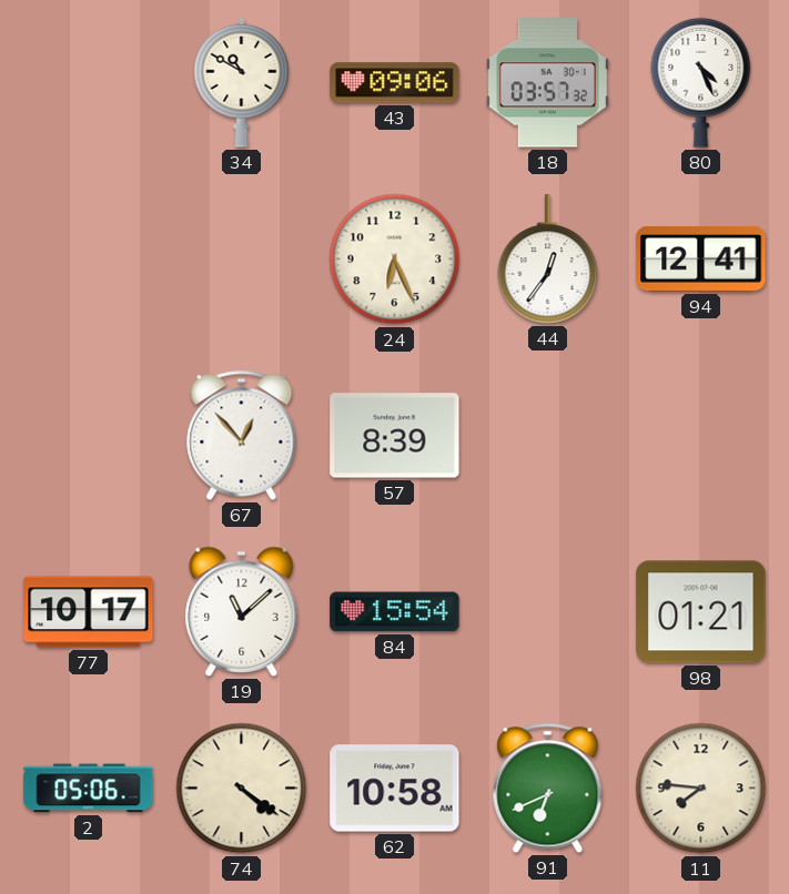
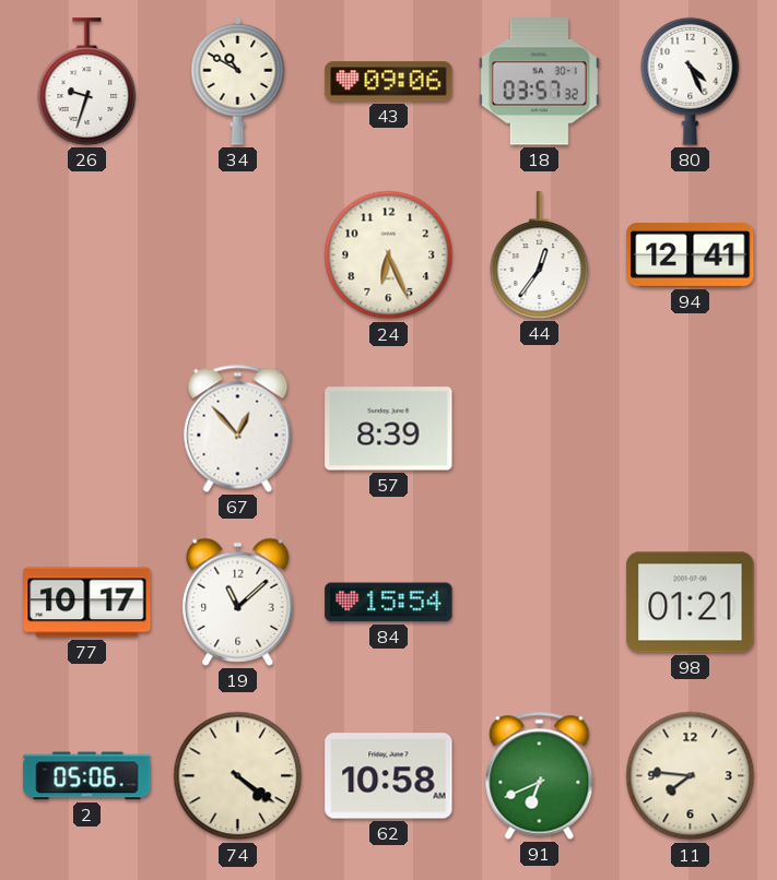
26: none -> 9:33
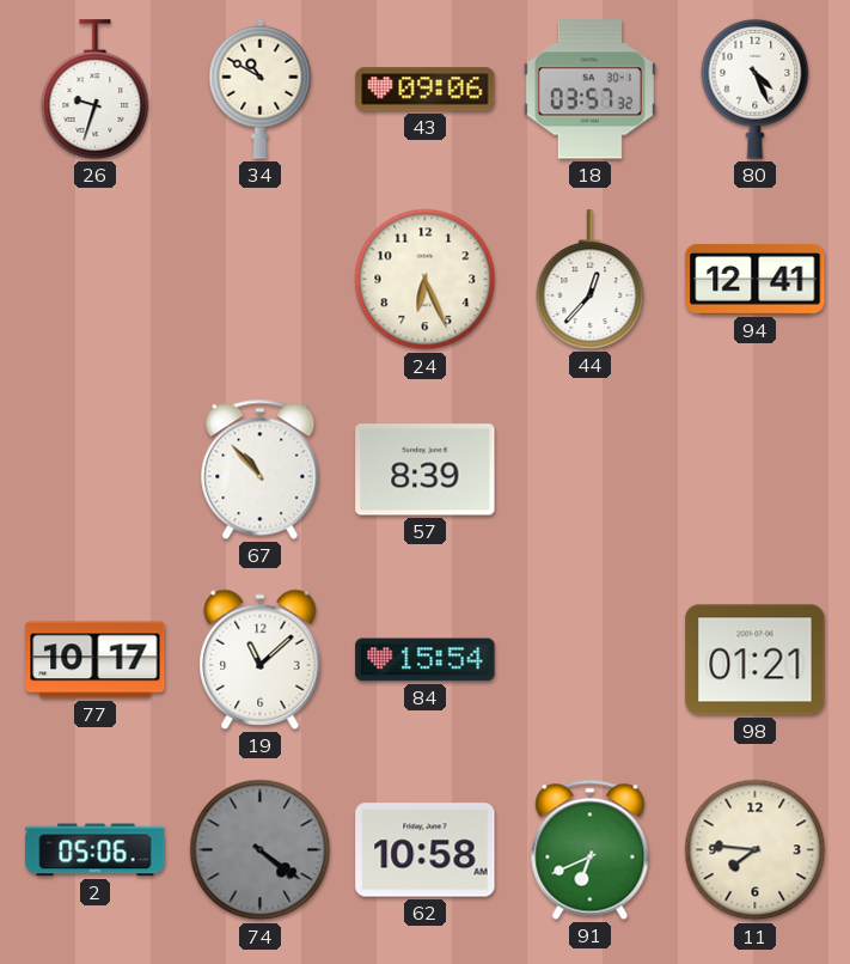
44: 12:36 -> 12:37
67: 12:53 -> 10:53
74 dial: cream -> grey
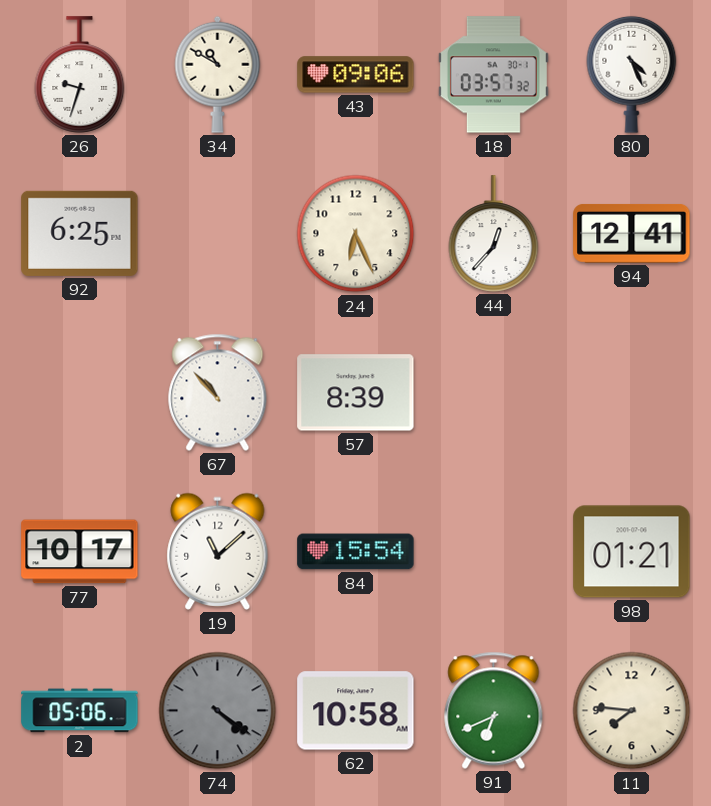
92: none -> 6:25
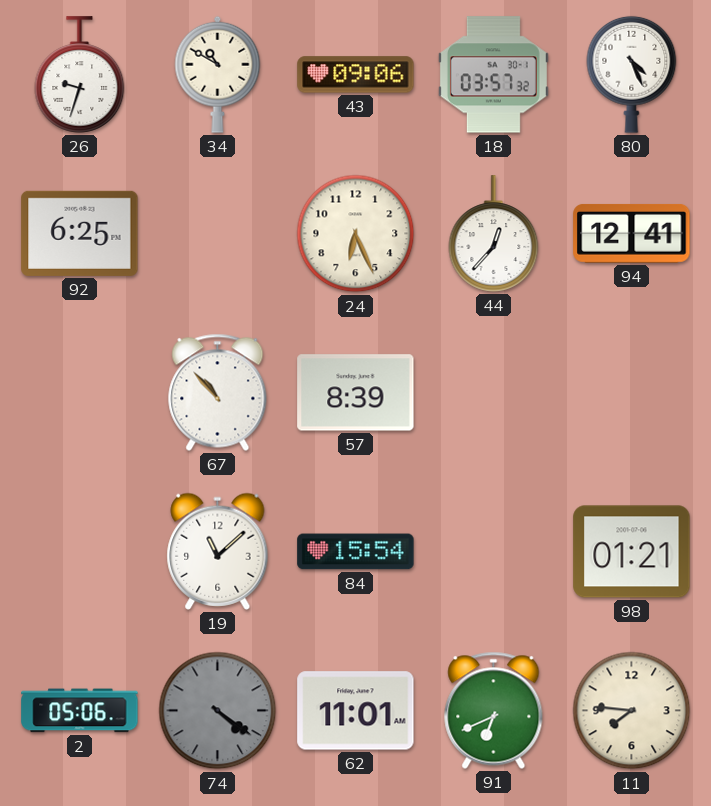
77: 10:17 -> none
62: 10:58 -> 11:01
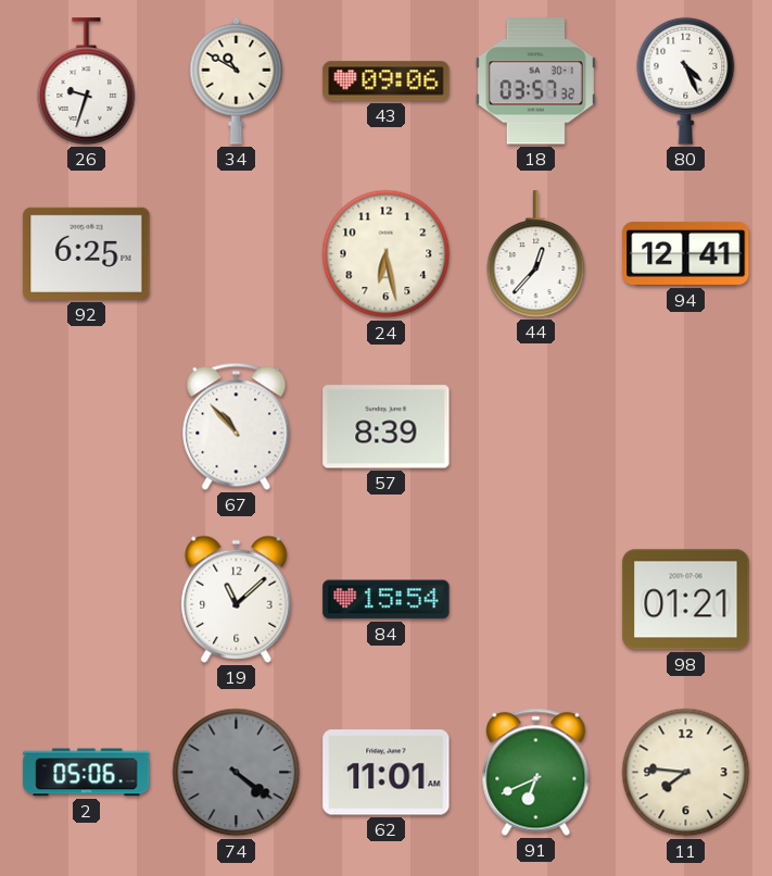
24: 6:26 -> 6:28
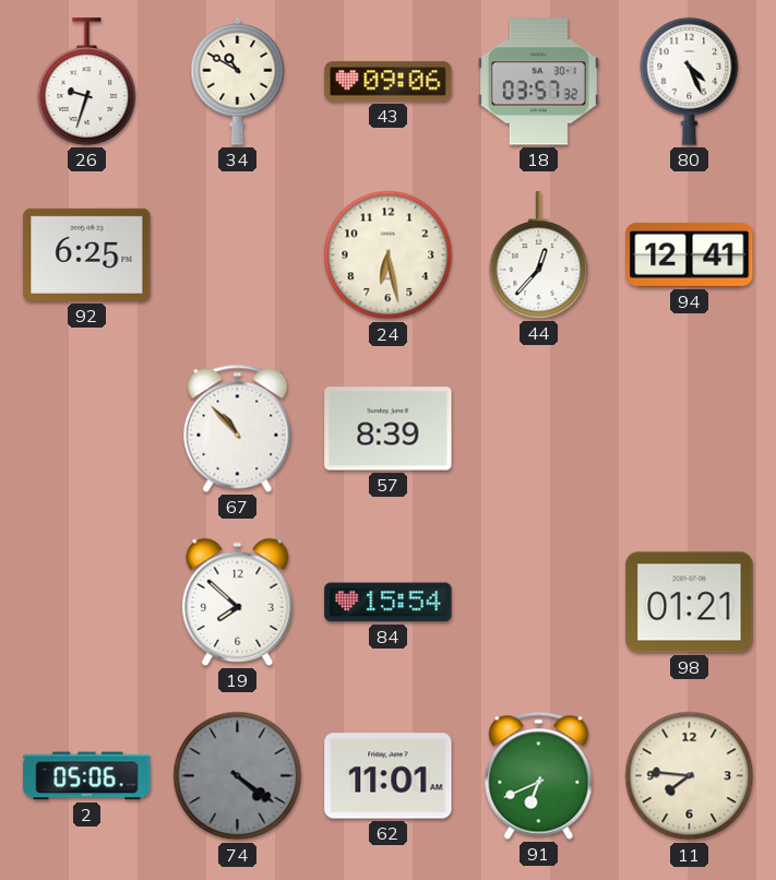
19: 11:08 -> 7:52
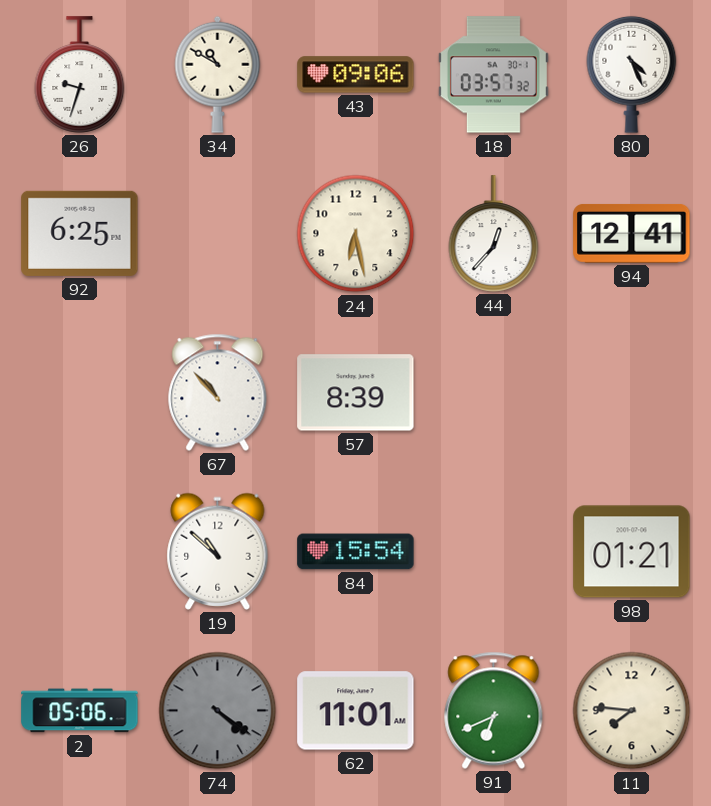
19: 7:52 -> 10:52
